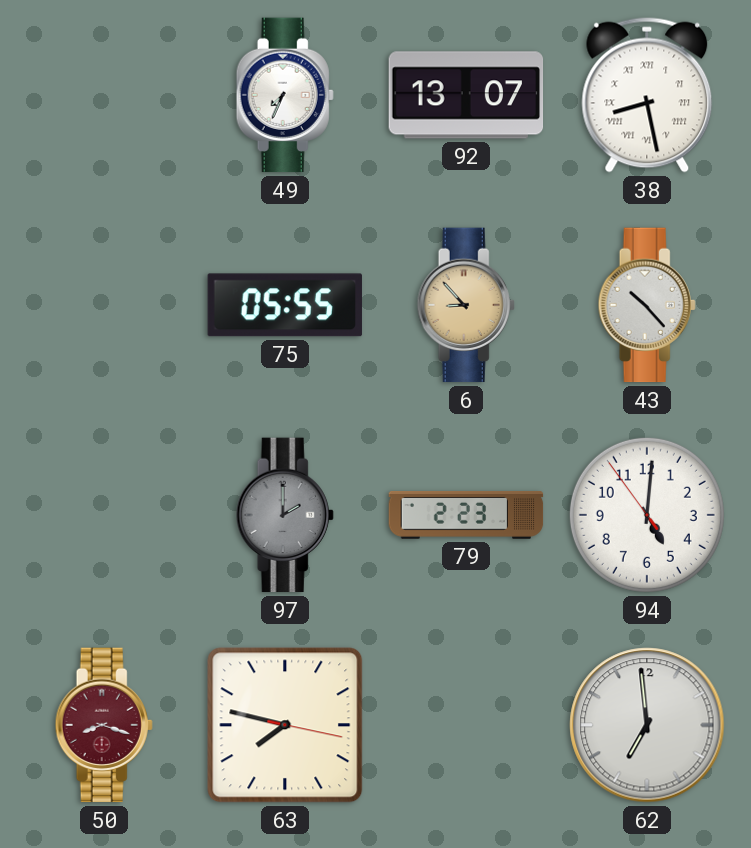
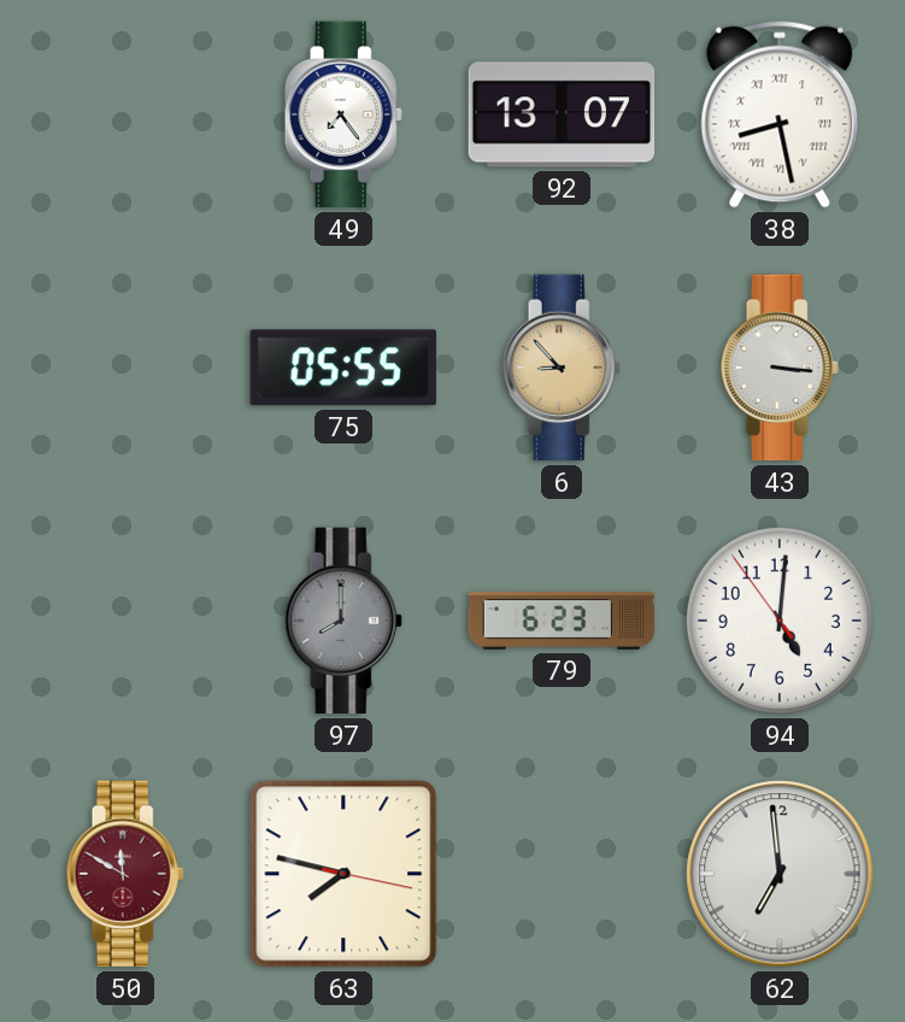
49: 7:34 -> 7:24
43: 10:23 -> 3:16
97: 2:00 -> 8:00
79: 2:23 -> 6:23
50: 8:18 -> 11:50
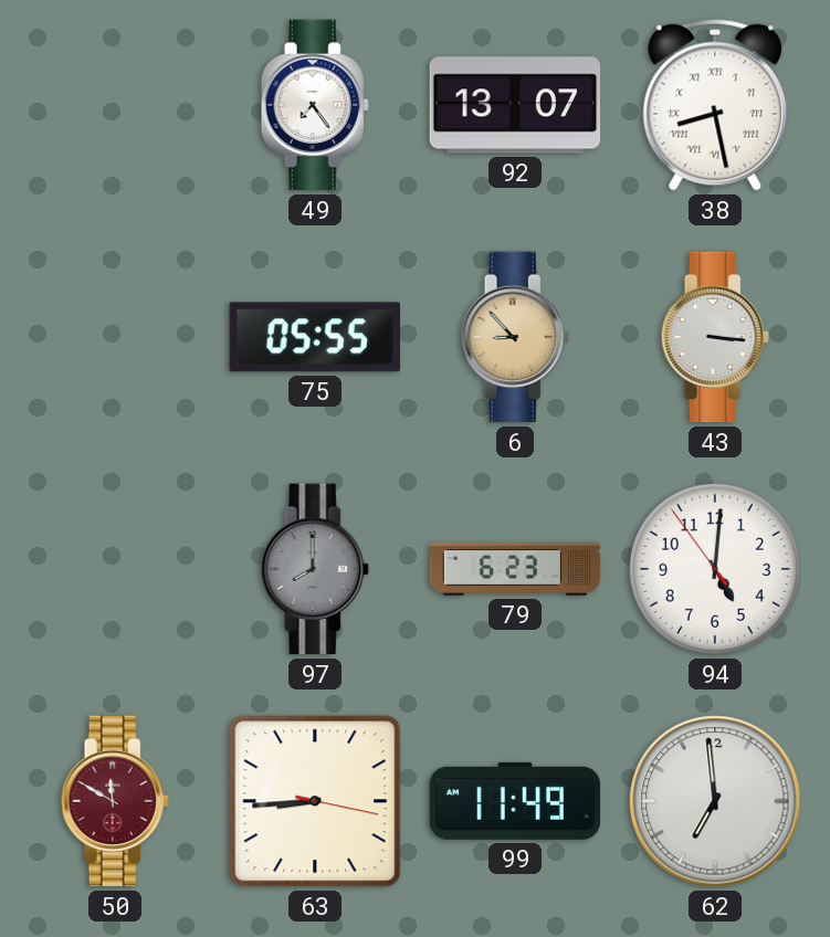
63: 7:47 -> 8:44
99: none -> 11:49
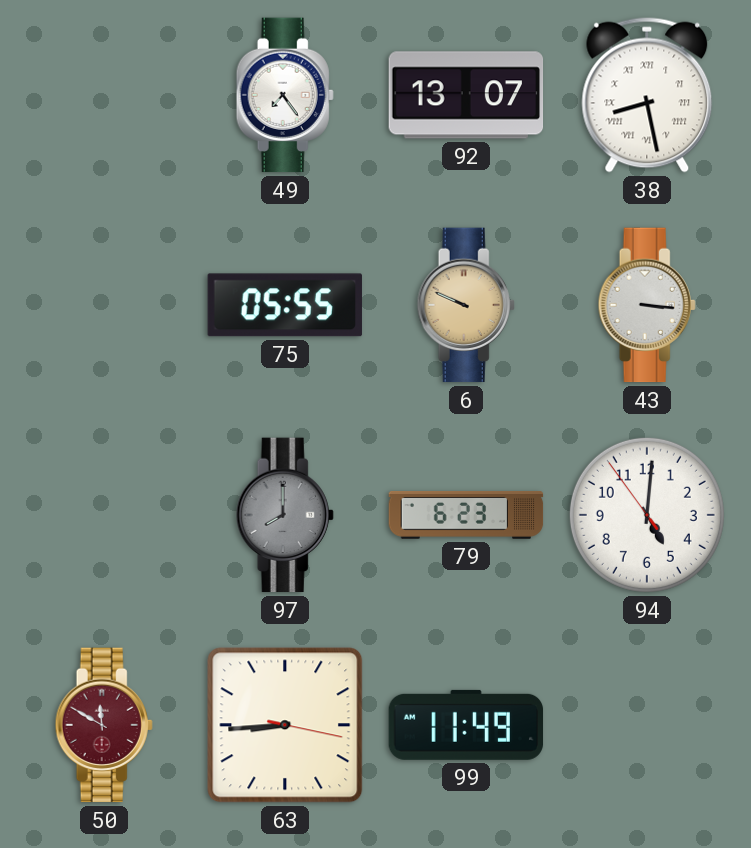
6: 8:53 -> 9:49
62: 6:59 -> none
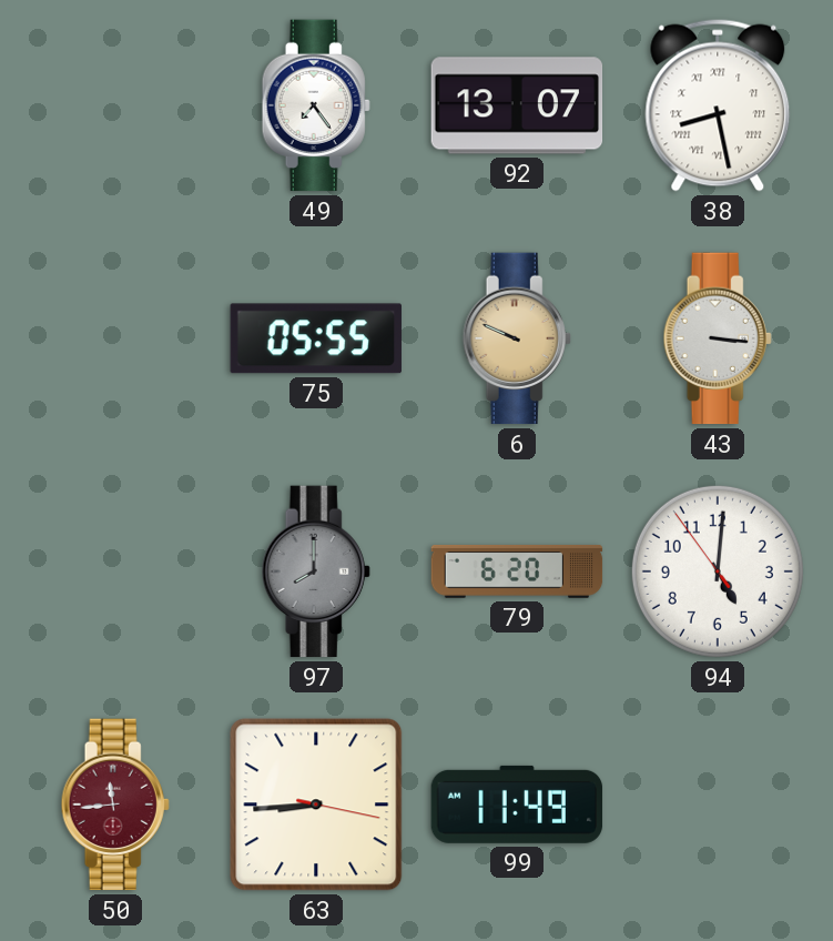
79: 6:23 -> 6:20
50: 11:50 -> 11:44
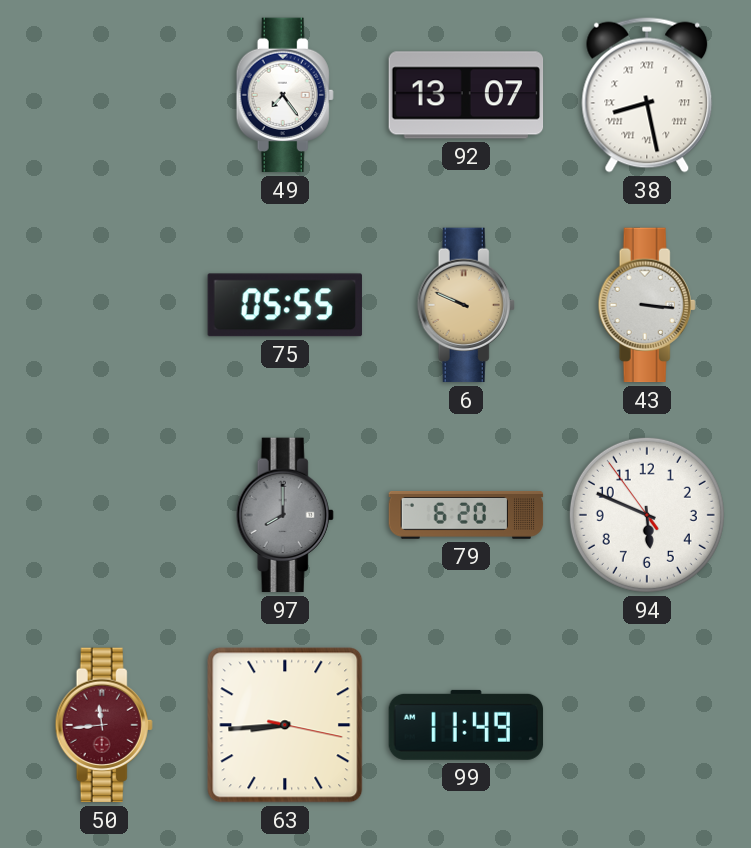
94: 5:00 -> 5:48
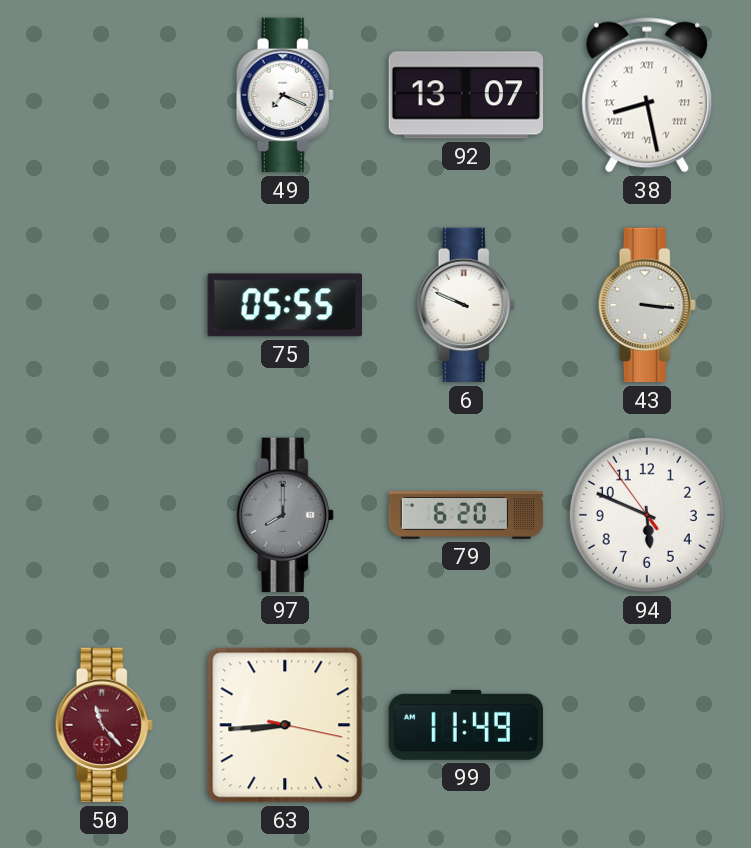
49: 7:24 -> 7:19
6 dial: champagne -> white
50: 11:44 -> 11:23
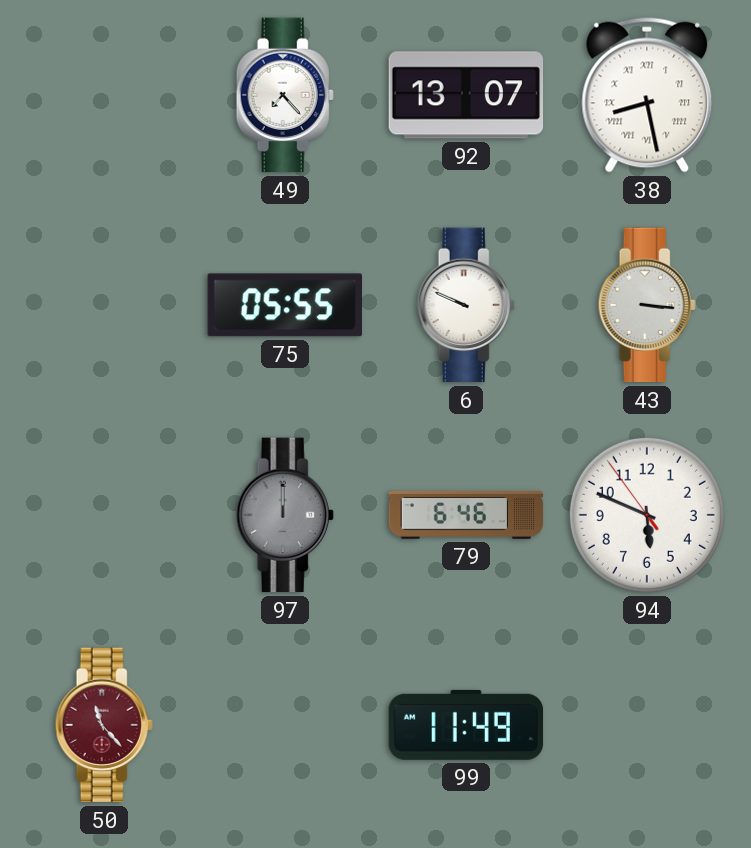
49: 7:19 -> 7:23
97: 8:00 -> 12:00
79: 6:20 -> 6:46
63: 8:44 -> none
